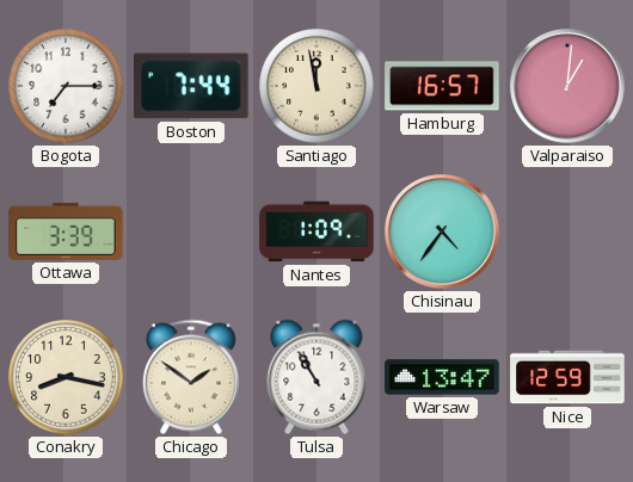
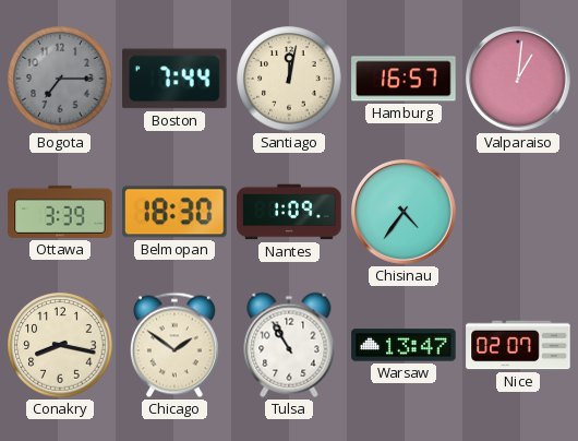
Bogota dial: white -> grey
Santiago: 11:58 -> 12:02
Belmopan: none -> 18:30
Nice: 12:59 -> 02:07
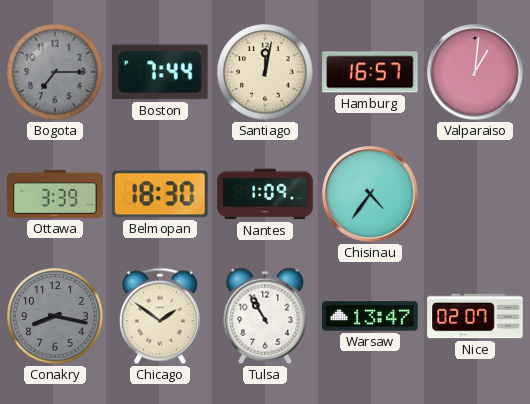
Conakry dial: cream -> grey
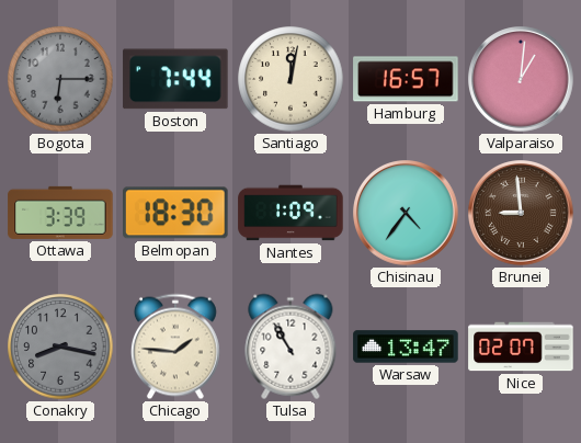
Bogota: 7:15 -> 6:15
Brunei: none -> 8:59
Chicago: 1:51 -> 1:46
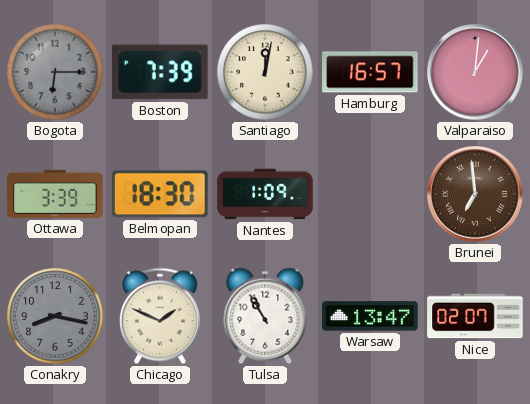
Boston: 7:44 -> 7:39
Chisinau: 4:36 -> none
Brunei: 8:59 -> 6:59
Chicago: 1:46 -> 1:49
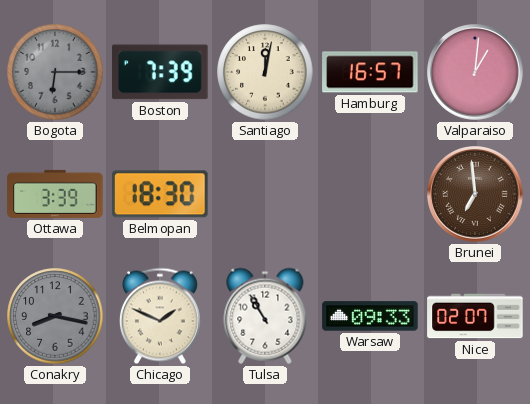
Nantes: 1:09 -> none
Warsaw: 13:47 -> 09:33
